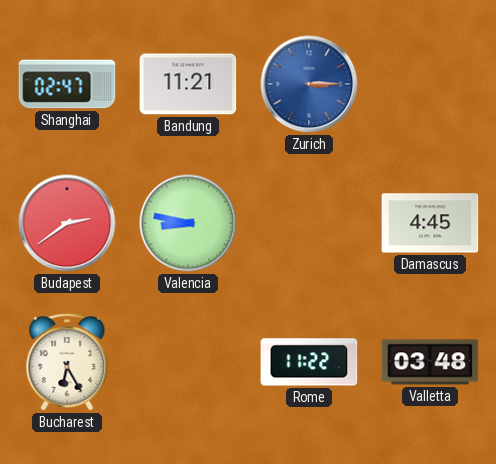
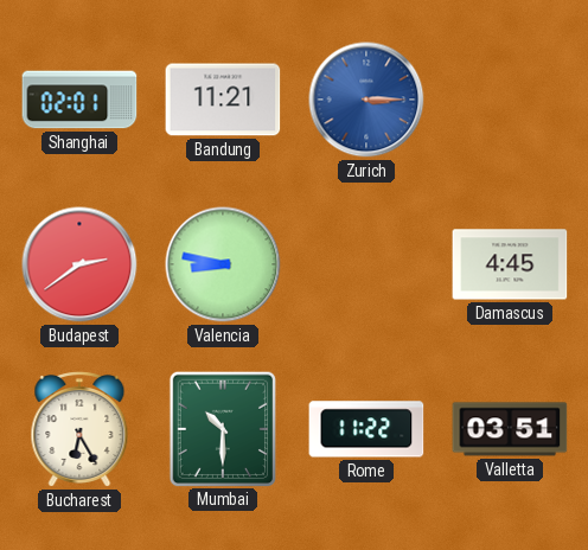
Shanghai: 02:47 -> 02:01
Mumbai: none -> 10:30
Valletta: 03:48 -> 03:51
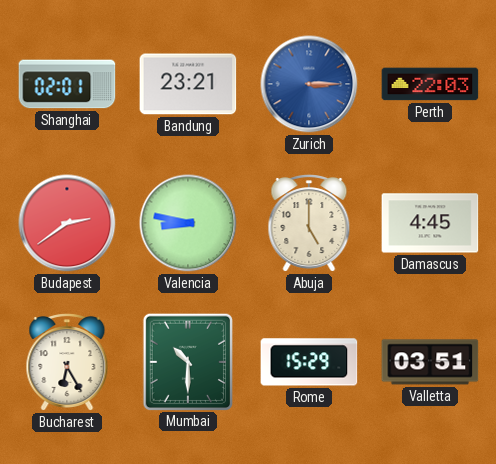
Bandung: 11:21 -> 23:21
Perth: none -> 22:03
Abuja: none -> 5:00
Rome: 11:22 -> 15:29
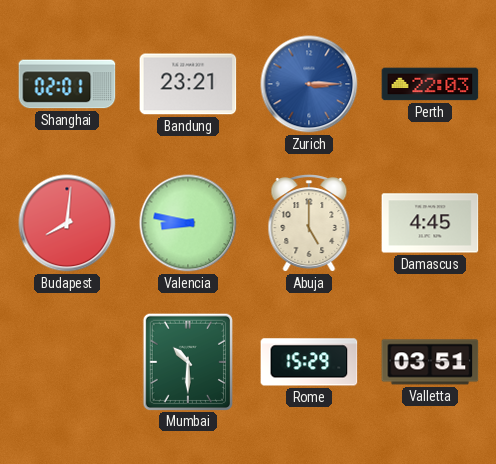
Budapest: 2:39 -> 8:01
Bucharest: 6:25 -> none
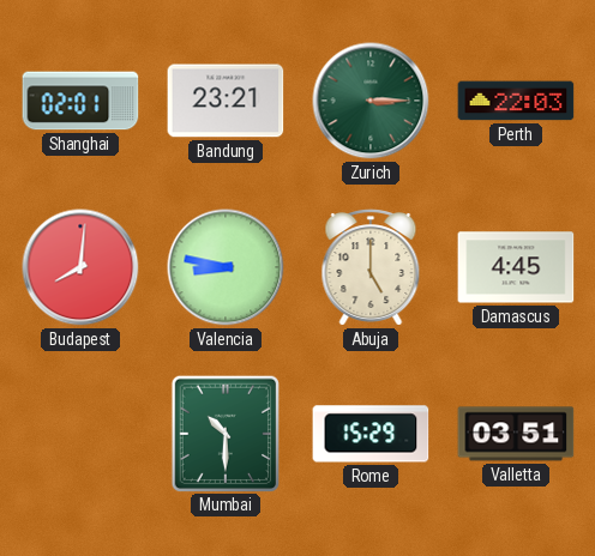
Zurich dial: blue -> green
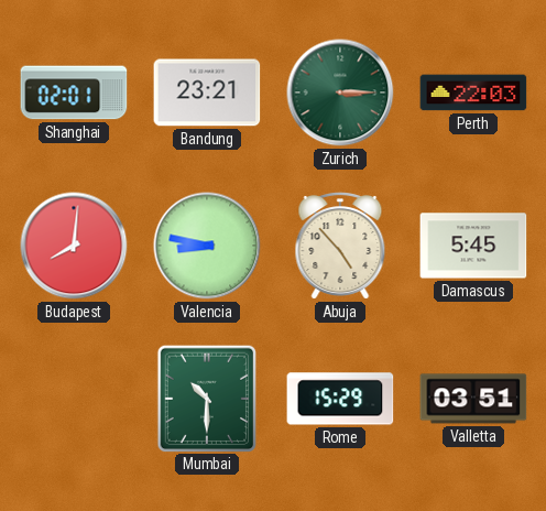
Abuja: 5:00 -> 4:53
Damascus: 4:45 -> 5:45
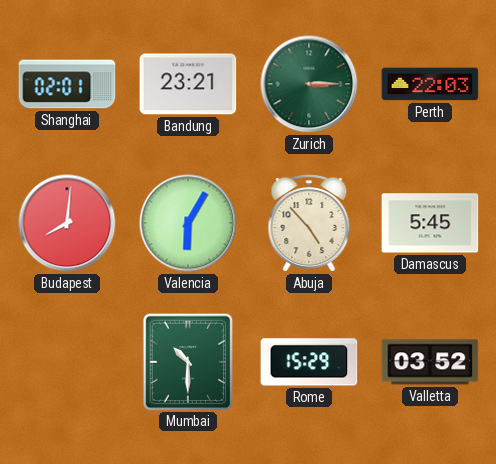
Valencia: 8:47 -> 6:05
Valletta: 03:51 -> 03:52
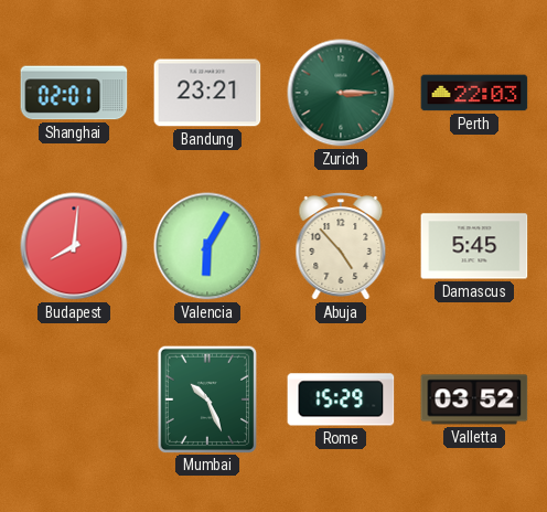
Mumbai: 10:30 -> 10:26
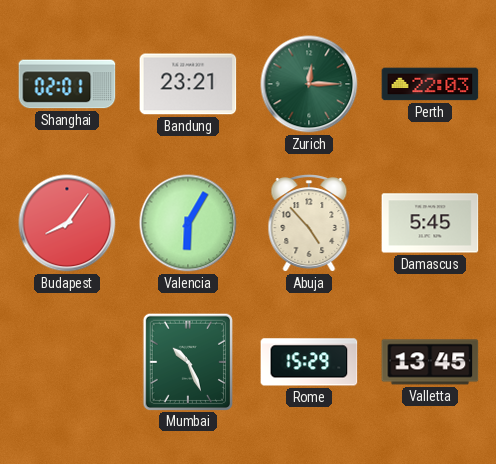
Zurich: 3:15 -> 12:15
Budapest: 8:01 -> 8:06
Valletta: 03:52 -> 13:45
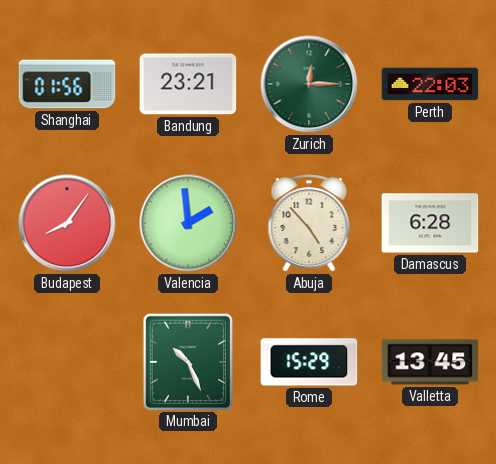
Shanghai: 02:01 -> 01:56
Valencia: 6:05 -> 1:59
Damascus: 5:45 -> 6:28
